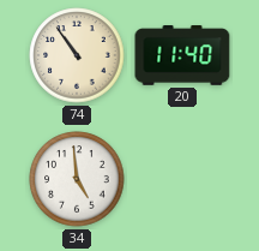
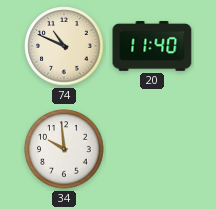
74: 10:54 -> 10:49
34: 4:59 -> 9:59
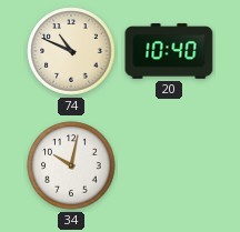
20: 11:40 -> 10:40
34: 9:59 -> 10:02
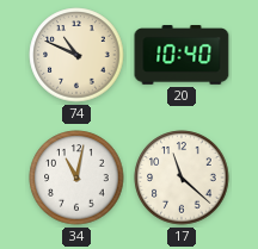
34: 10:02 -> 11:02
17: none -> 11:22
